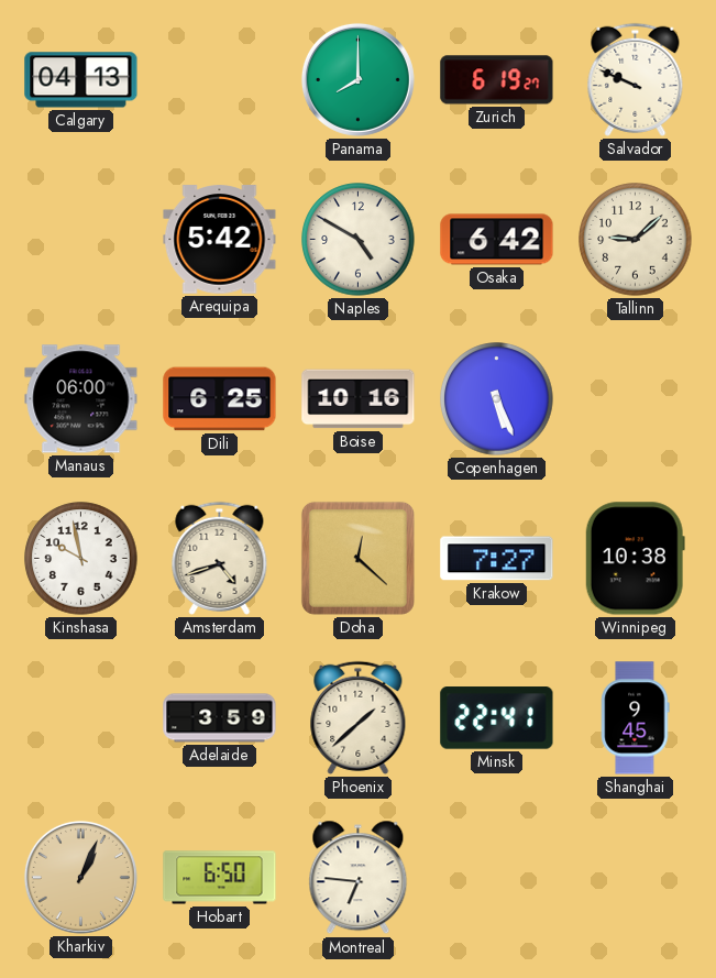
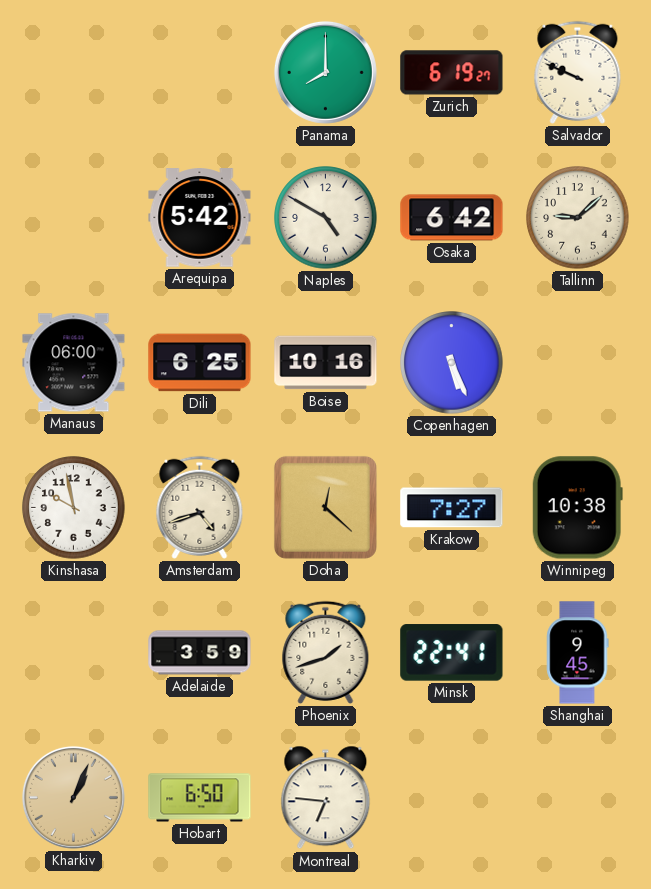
Calgary: 04:13 -> none
Phoenix: 1:38 -> 1:42
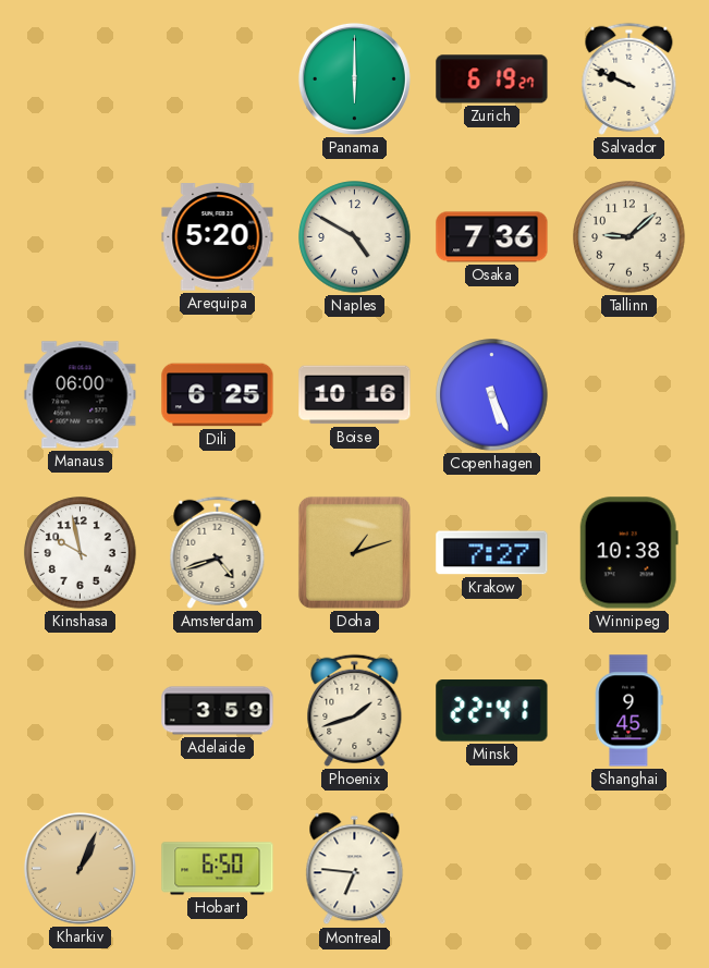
Panama: 8:00 -> 6:00
Arequipa: 5:42 -> 5:20
Osaka: 6:42 -> 7:36
Doha: 12:22 -> 1:12
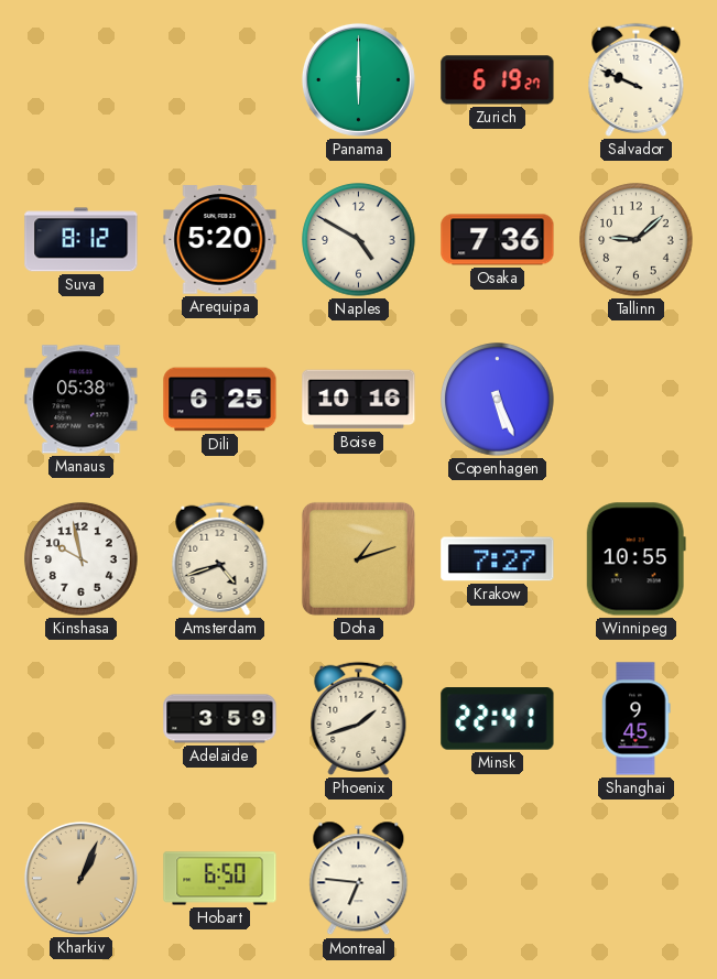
Suva: none -> 8:12
Manaus: 06:00 -> 05:38
Winnipeg: 10:38 -> 10:55
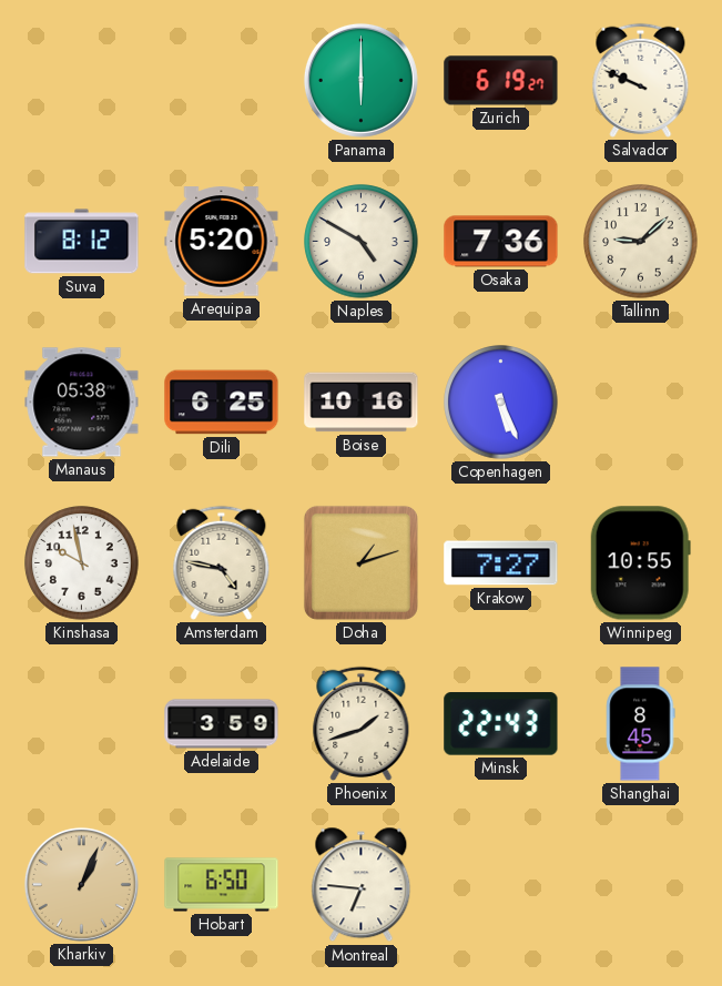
Amsterdam: 4:42 -> 4:47
Minsk: 22:41 -> 22:43
Shanghai: 9:45 -> 8:45
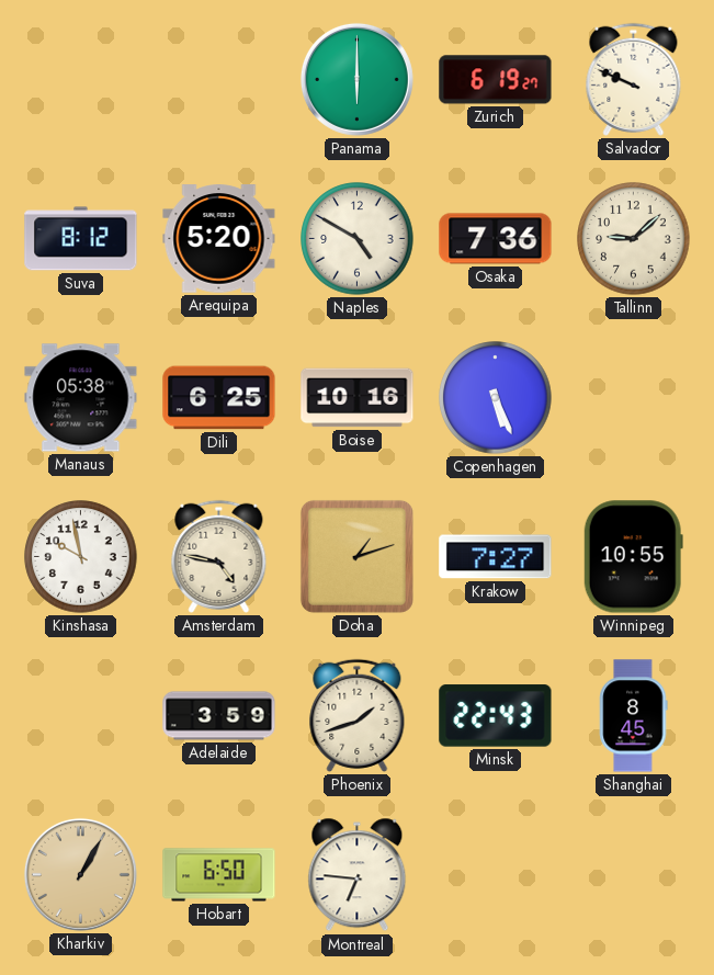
Kharkiv: 1:04 -> 1:05
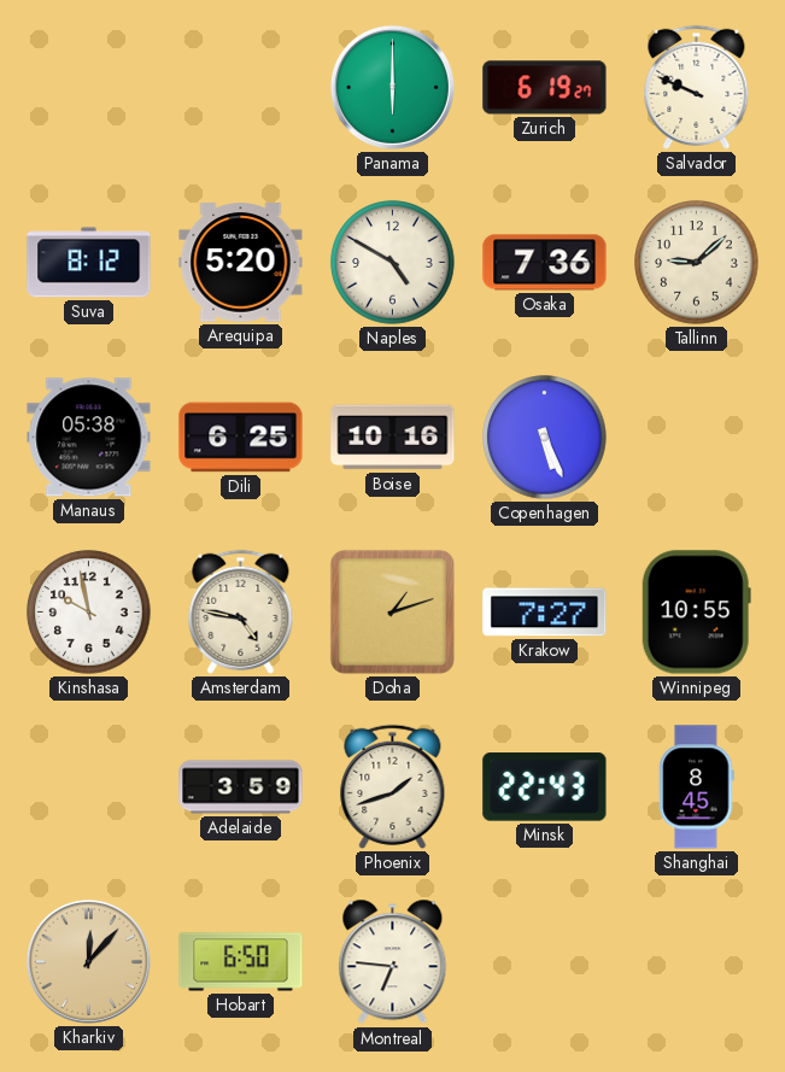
Kharkiv: 1:05 -> 12:07
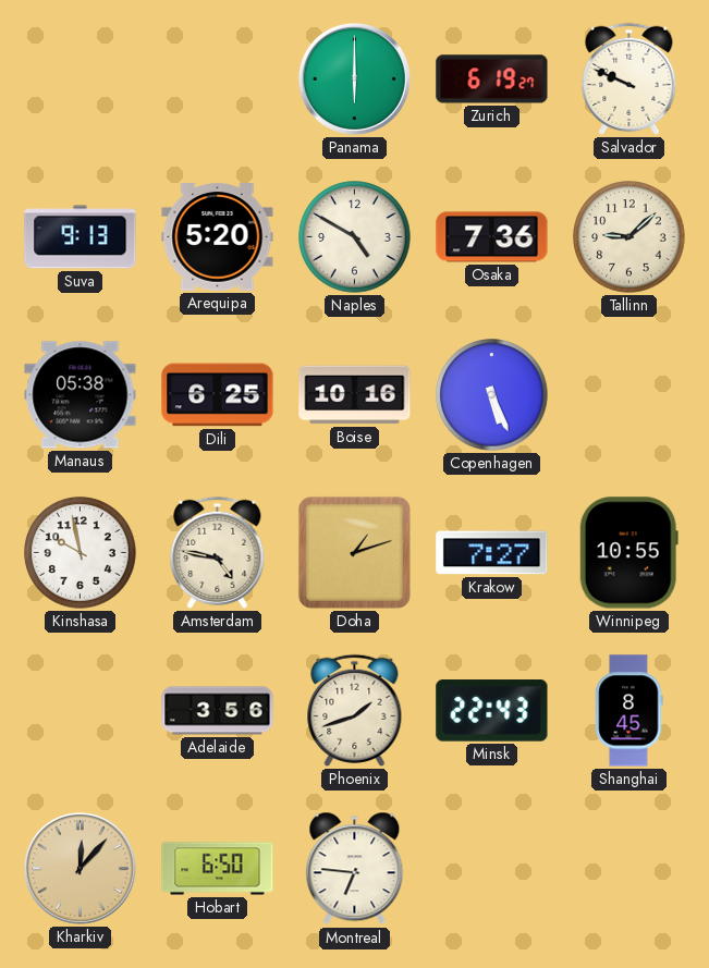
Suva: 8:12 -> 9:13
Adelaide: 3:59 -> 3:56
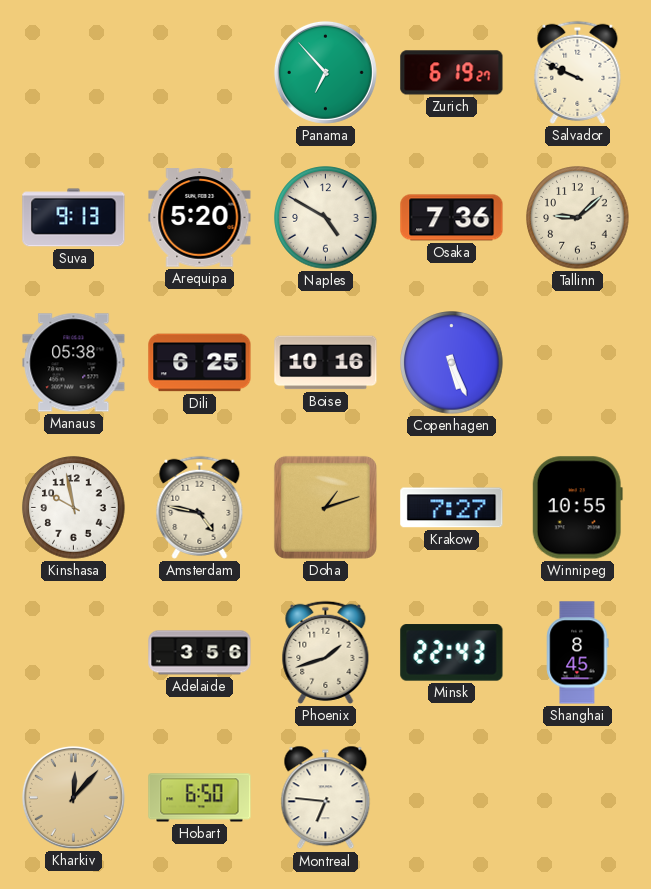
Panama: 6:00 -> 6:53
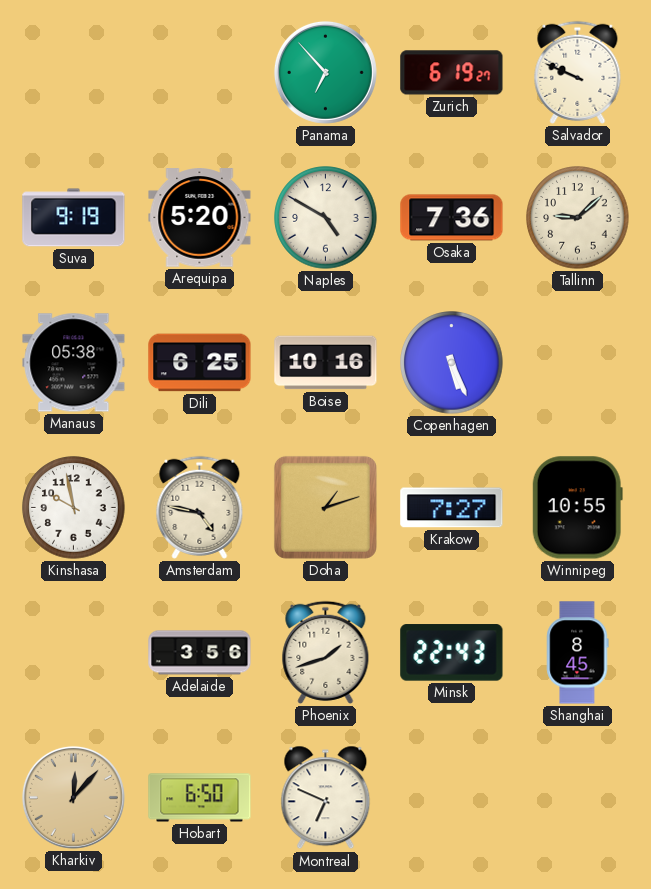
Suva: 9:13 -> 9:19
Montreal: 6:46 -> 6:49
